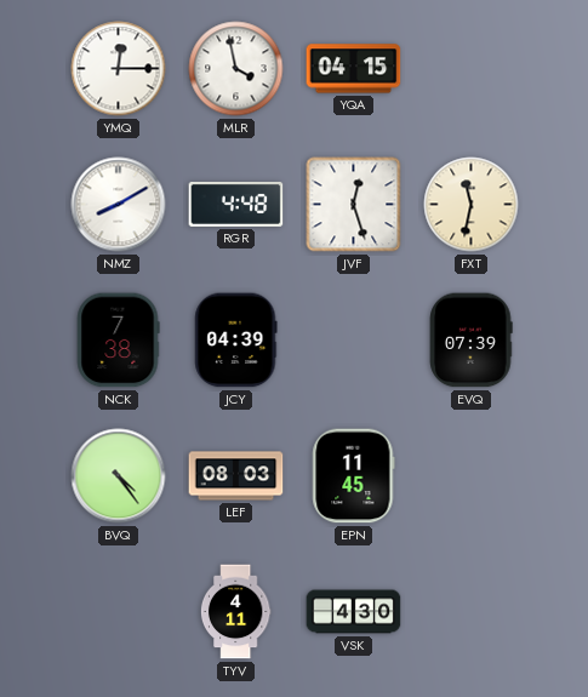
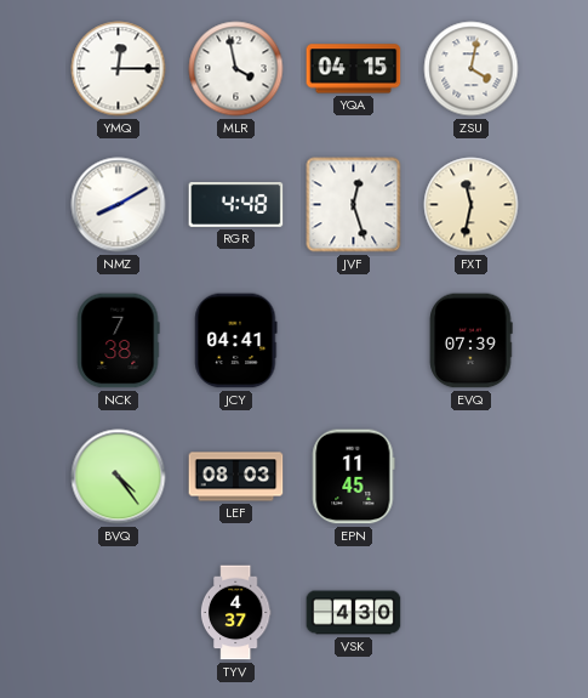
ZSU: none -> 4:02
JCY: 04:39 -> 04:41
TYV: 4:11 -> 4:37
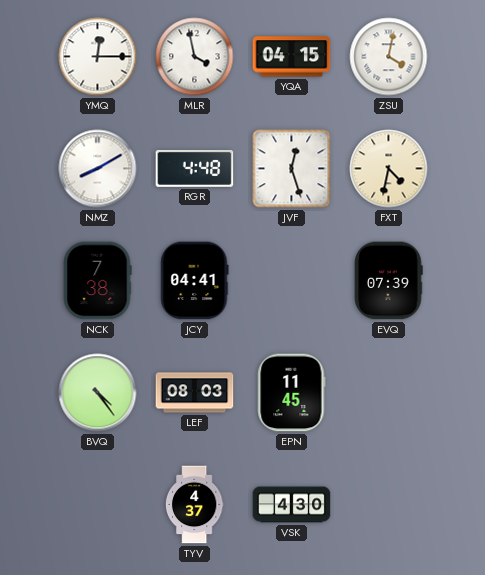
FXT: 11:32 -> 4:32
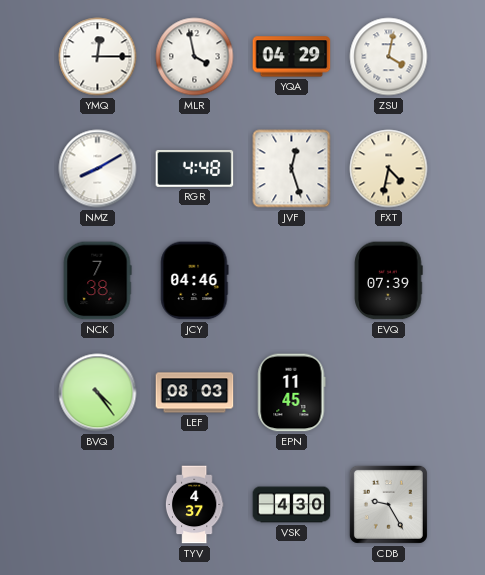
YQA: 04:15 -> 04:29
JCY: 04:41 -> 04:46
CDB: none -> 9:25
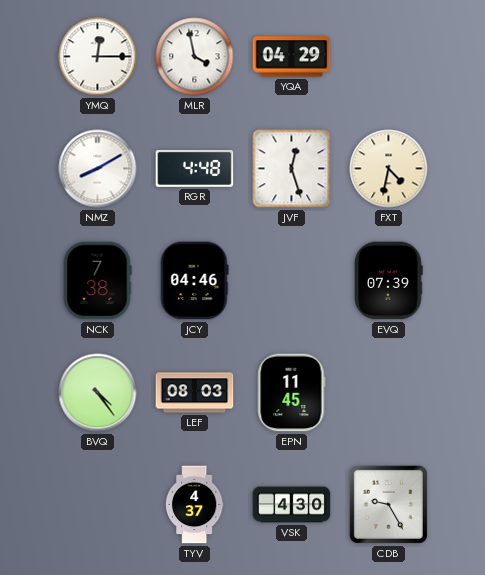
ZSU: 4:02 -> none
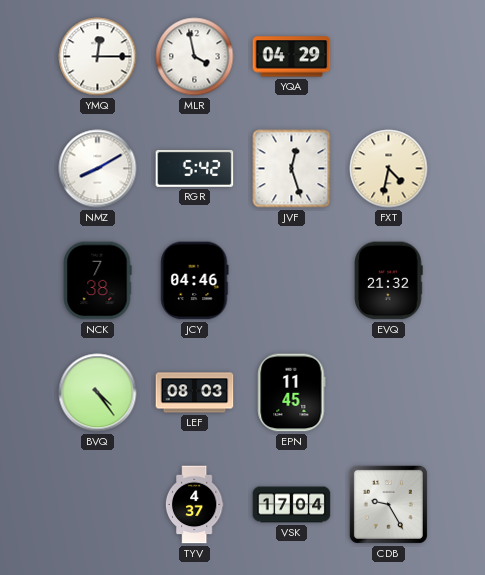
RGR: 4:48 -> 5:42
EVQ: 07:39 -> 21:32
VSK: 4:30 -> 17:04
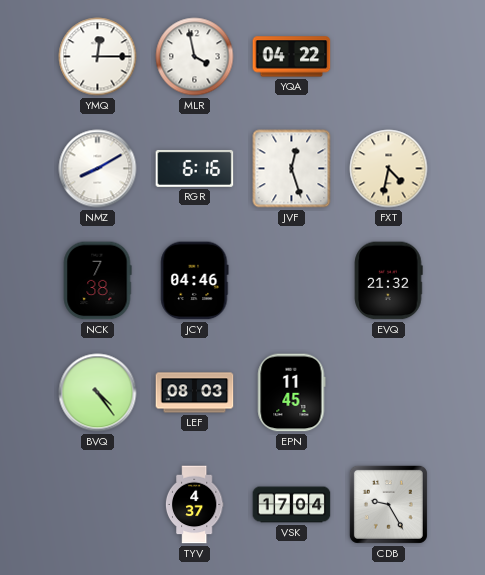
YQA: 04:29 -> 04:22
RGR: 5:42 -> 6:16
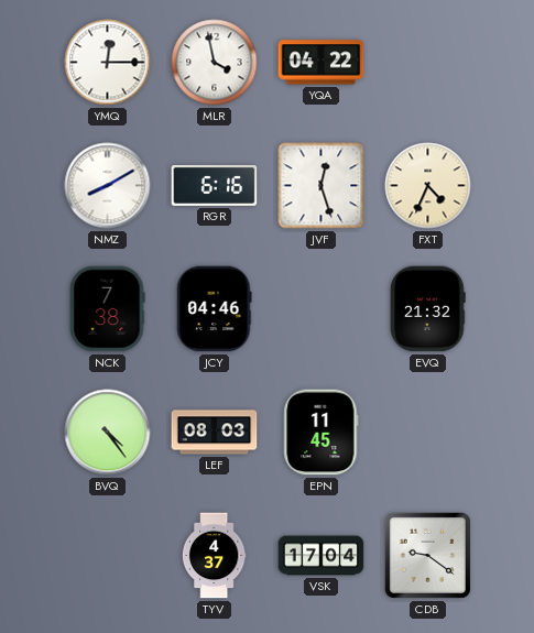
FXT: 4:32 -> 4:34
CDB: 9:25 -> 9:21
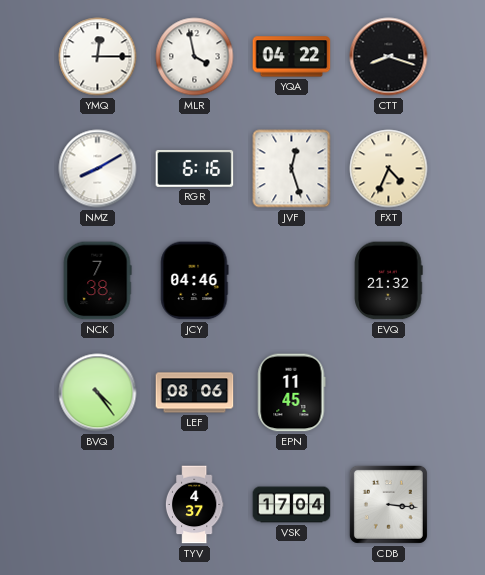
CTT: none -> 8:18
LEF: 08:03 -> 08:06
CDB: 9:21 -> 3:16
